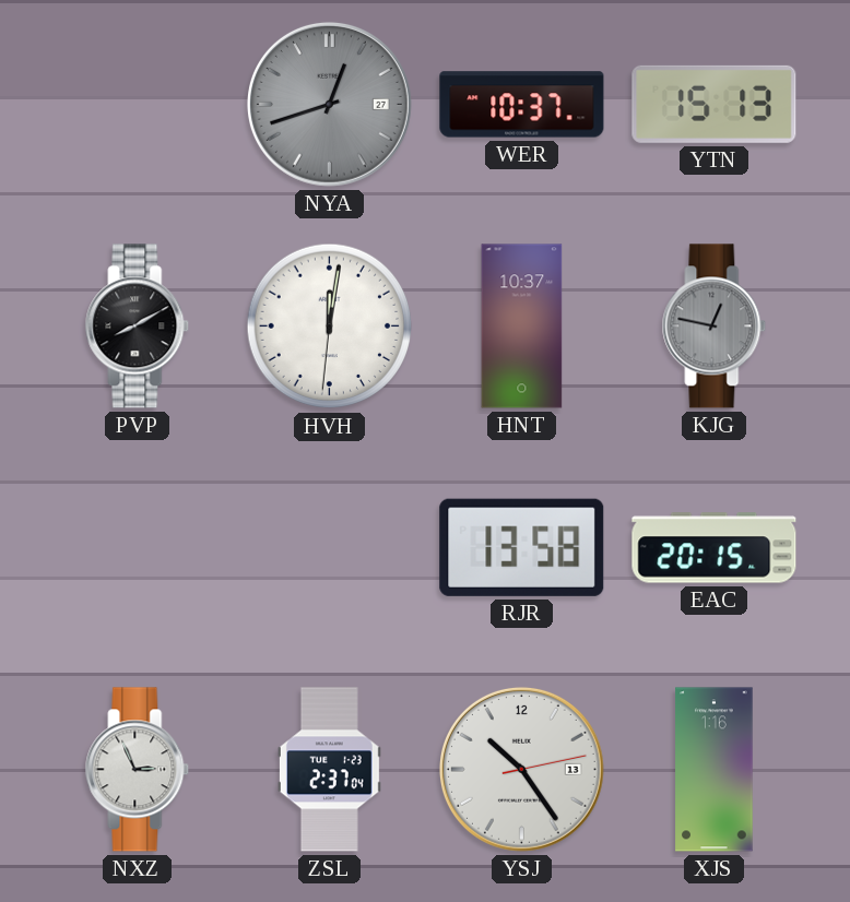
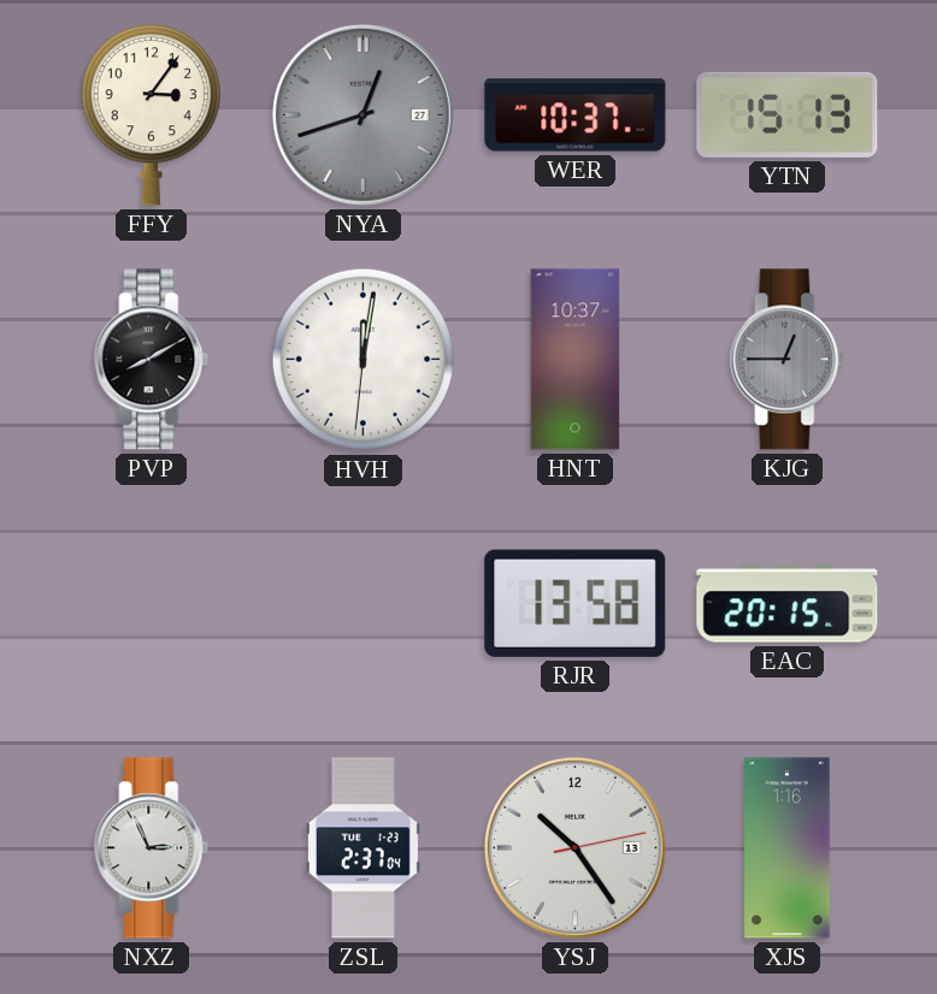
FFY: none -> 3:06
KJG: 12:47 -> 12:45
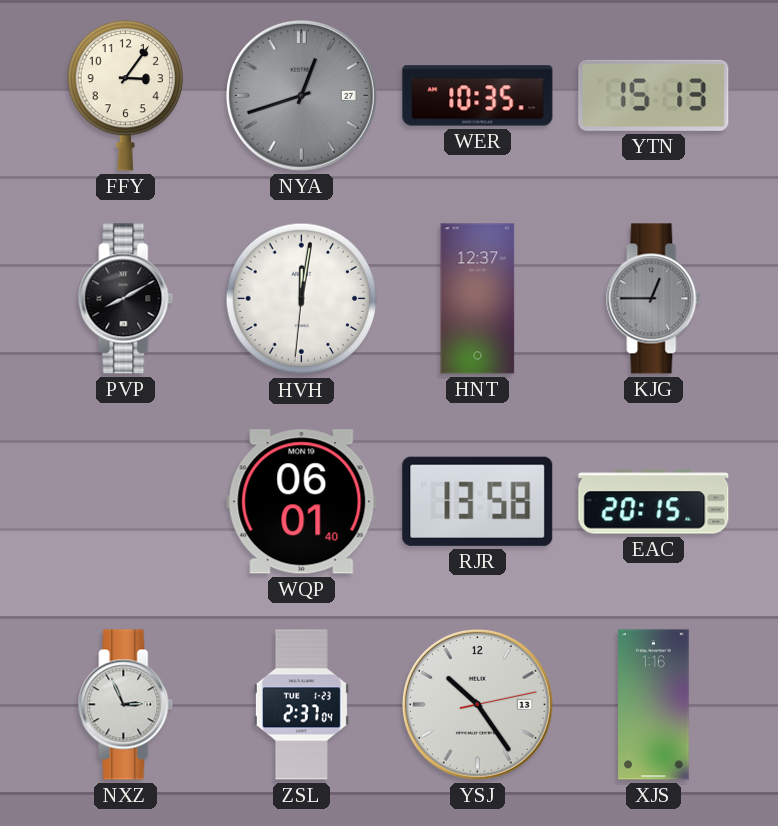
WER: 10:37 -> 10:35
HNT: 10:37 -> 12:37
WQP: none -> 06:01
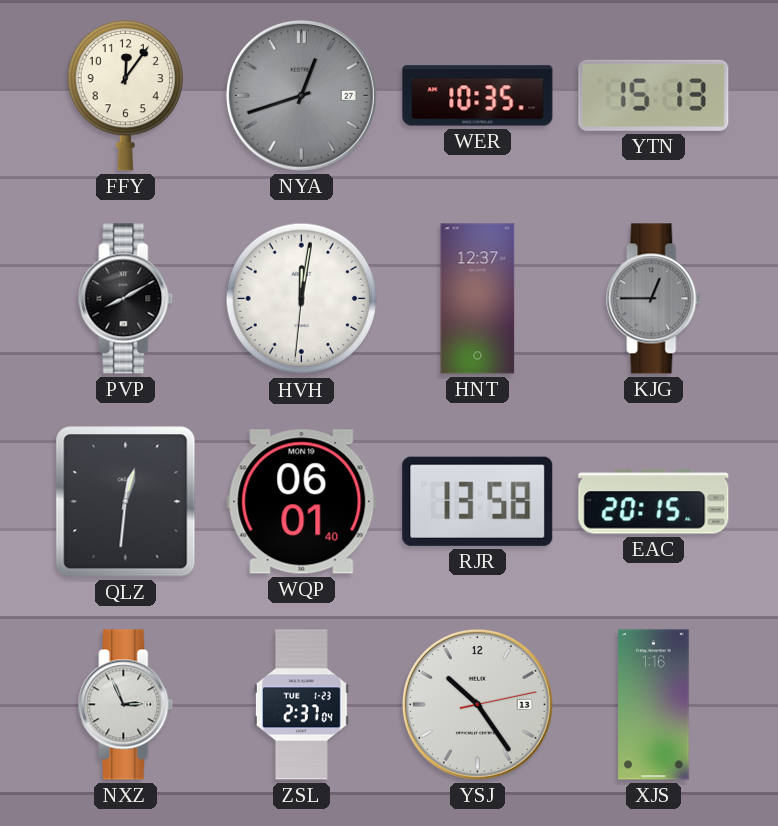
FFY: 3:06 -> 12:06
QLZ: none -> 12:31
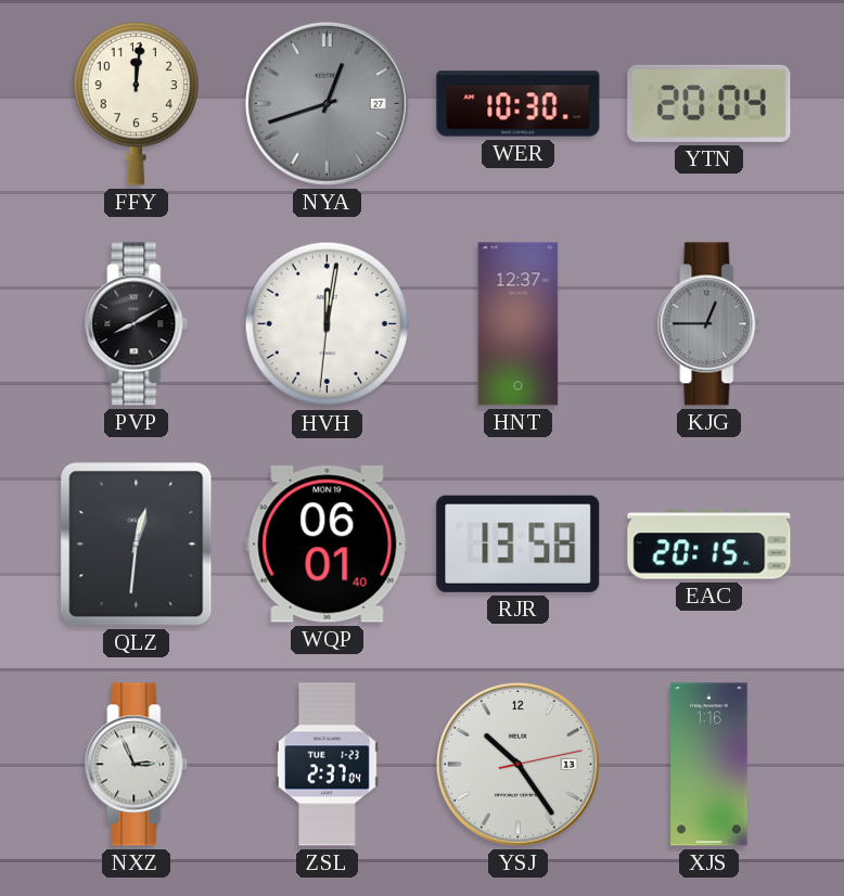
FFY: 12:06 -> 12:01
WER: 10:35 -> 10:30
YTN: 15:13 -> 20:04
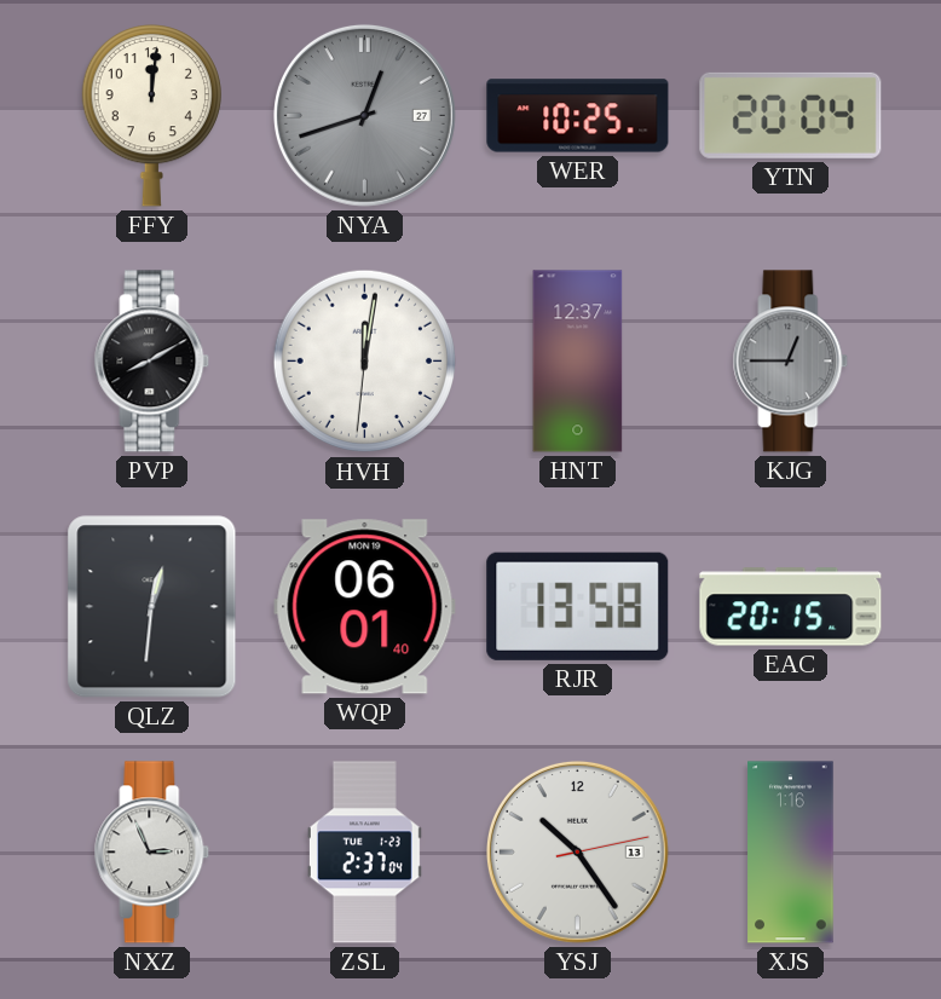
WER: 10:30 -> 10:25
